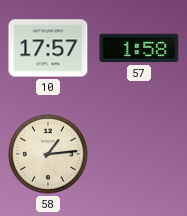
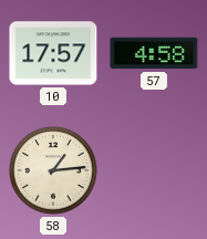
57: 1:58 -> 4:58
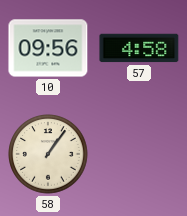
10: 17:57 -> 09:56
58: 1:14 -> 1:06
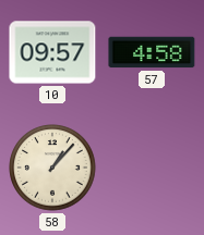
10: 09:56 -> 09:57
58: 1:06 -> 1:07
